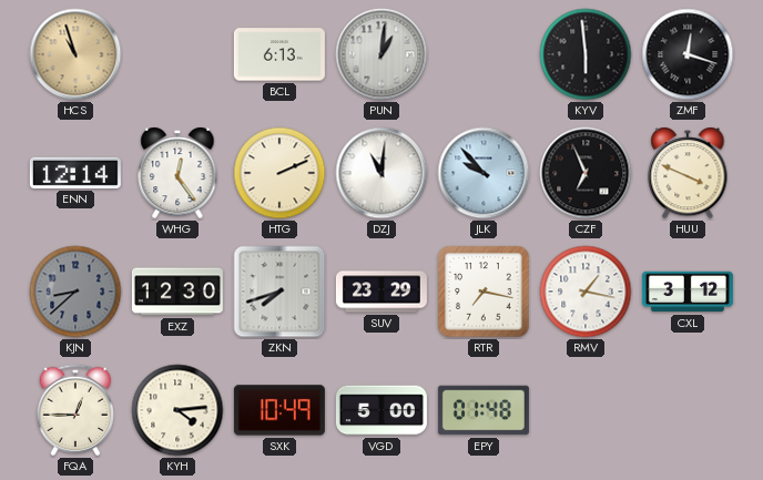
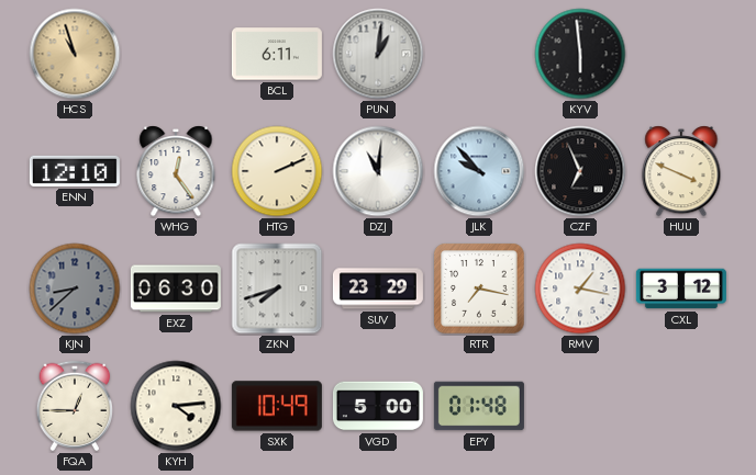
BCL: 6:13 -> 6:11
ZMF: 12:18 -> none
ENN: 12:14 -> 12:10
EXZ: 12:30 -> 06:30
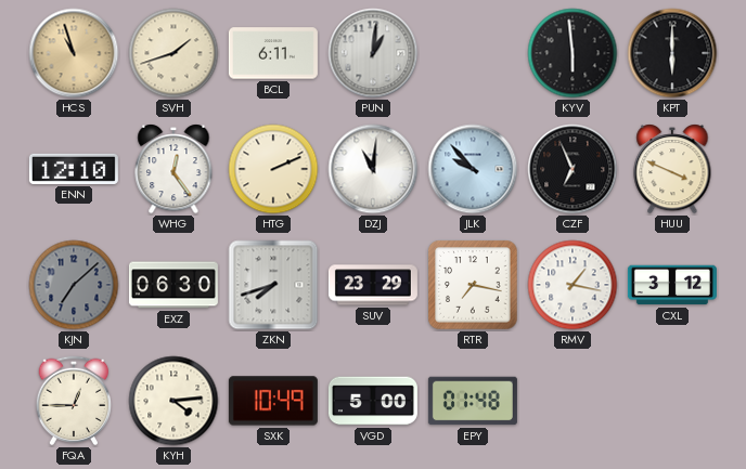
SVH: none -> 1:42
KPT: none -> 6:00
KJN: 8:38 -> 7:08
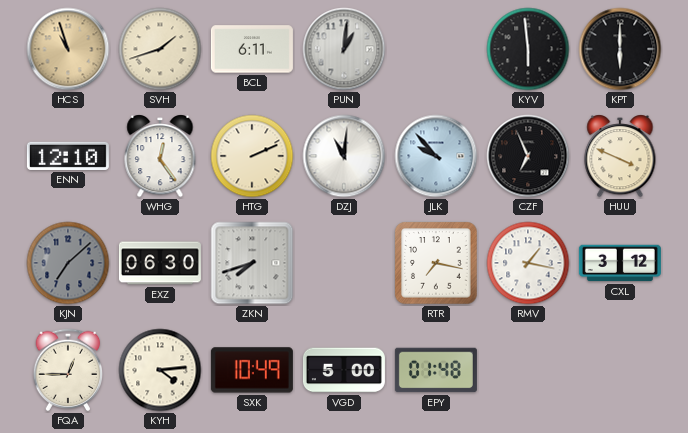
SUV: 23:29 -> none
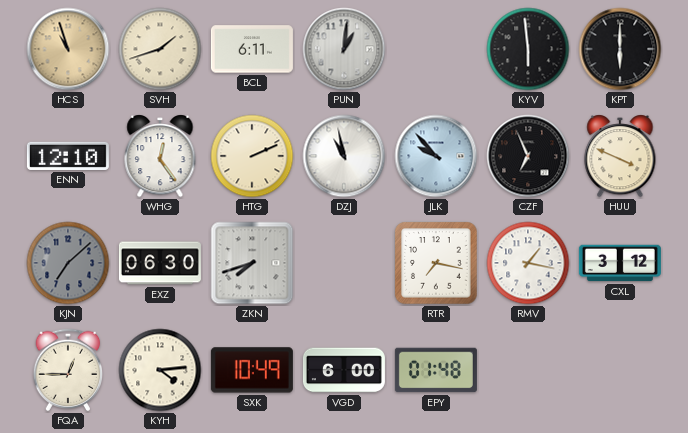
DZJ: 11:01 -> 10:58
VGD: 5:00 -> 6:00
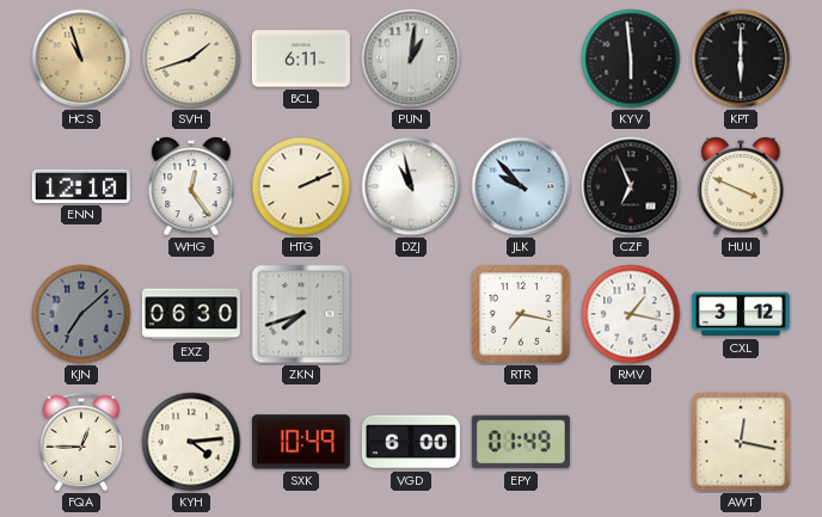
EPY: 01:48 -> 01:49
AWT: none -> 12:17
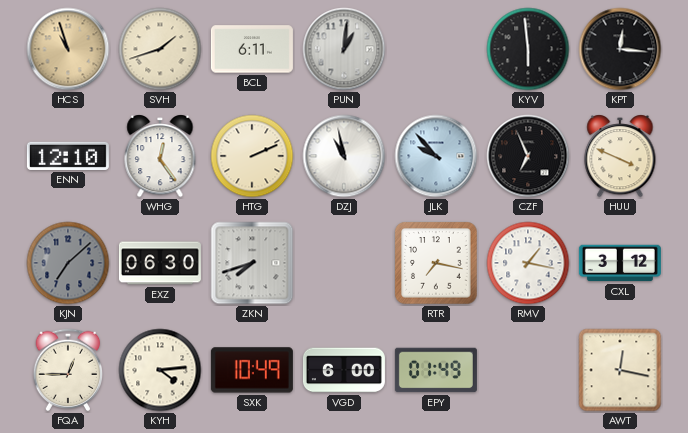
KPT: 6:00 -> 12:16
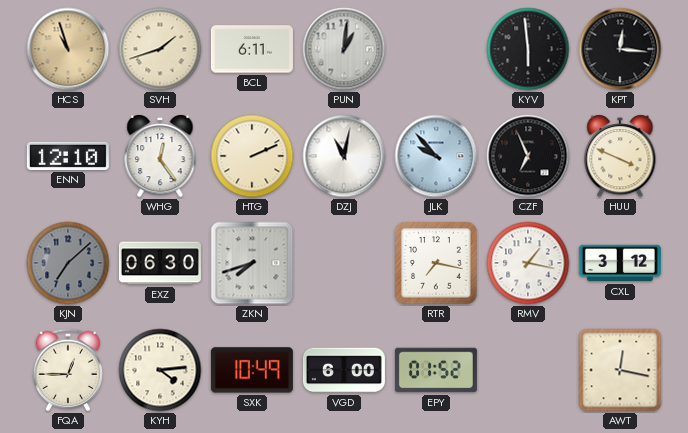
DZJ: 10:58 -> 11:02
EPY: 01:49 -> 01:52
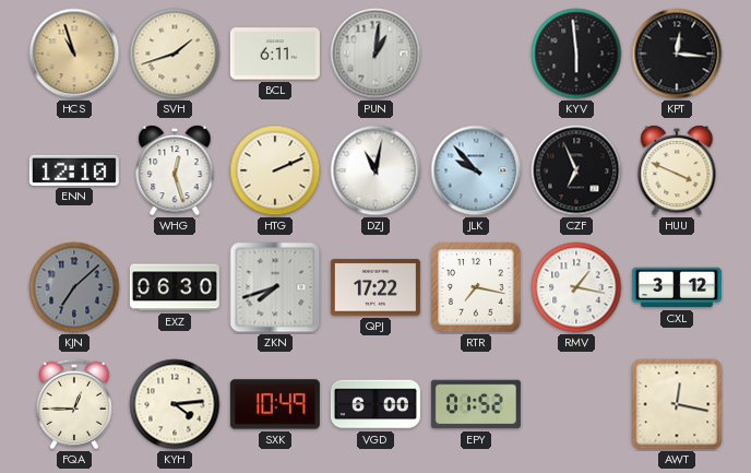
WHG: 12:24 -> 12:27
QPJ: none -> 17:22
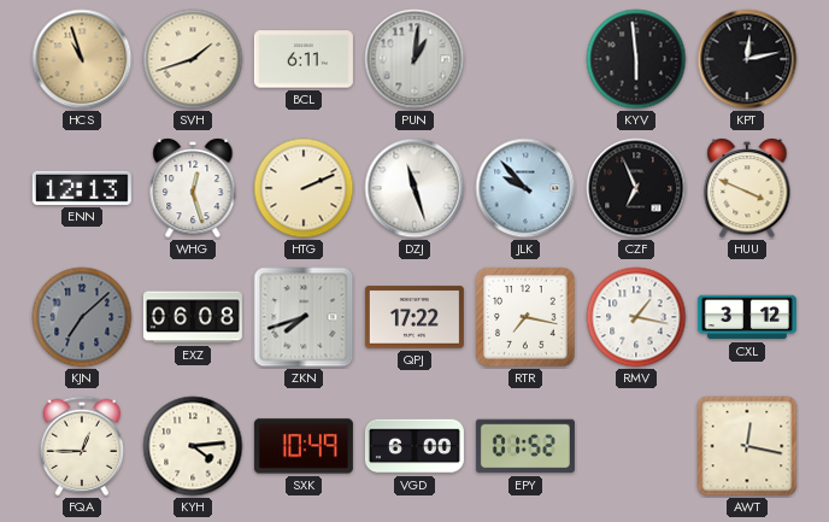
KPT: 12:16 -> 12:13
ENN: 12:10 -> 12:13
DZJ: 11:02 -> 11:27
EXZ: 06:30 -> 06:08
